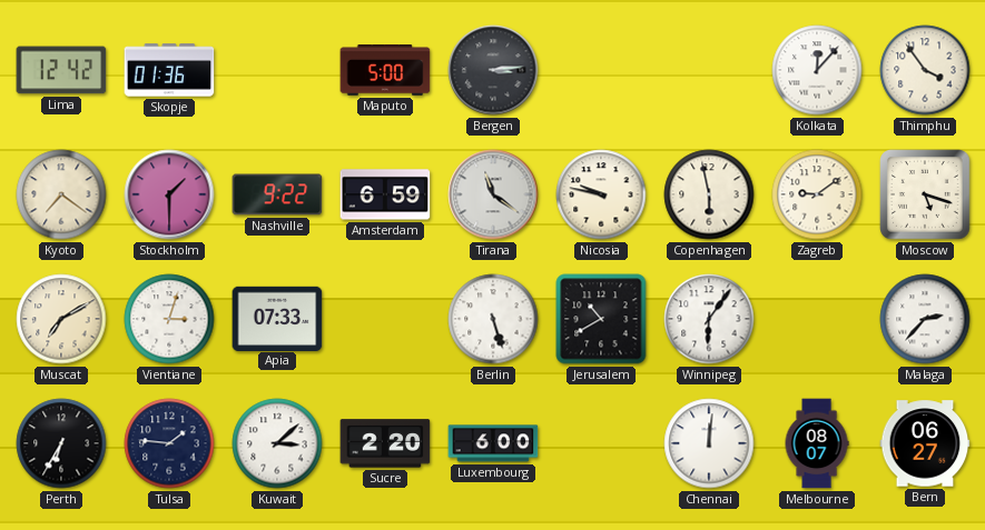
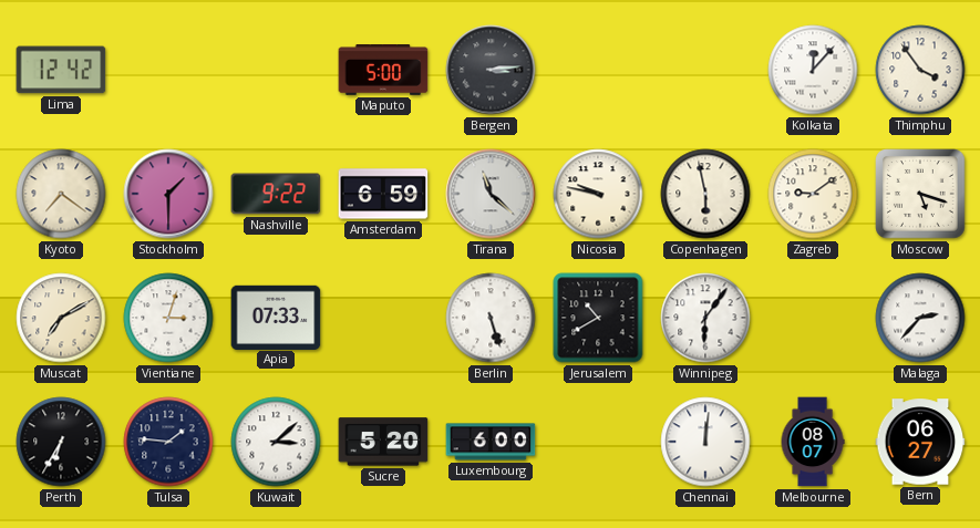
Skopje: 01:36 -> none
Tirana: 11:21 -> 11:22
Sucre: 2:20 -> 5:20
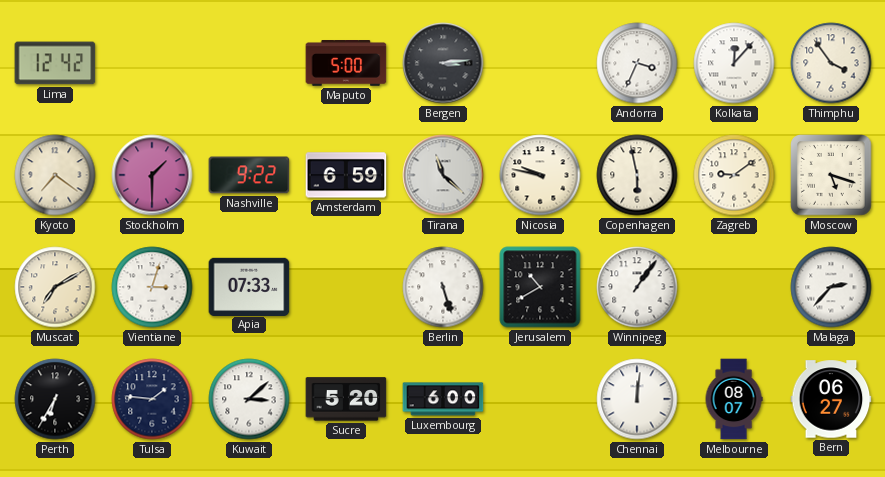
Andorra: none -> 3:34
Winnipeg: 6:06 -> 1:06
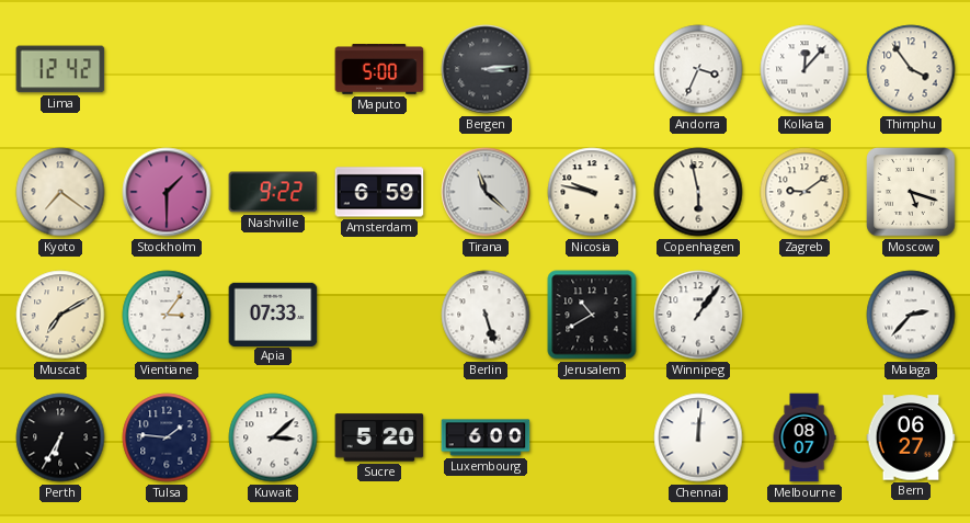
Vientiane: 3:03 -> 3:06
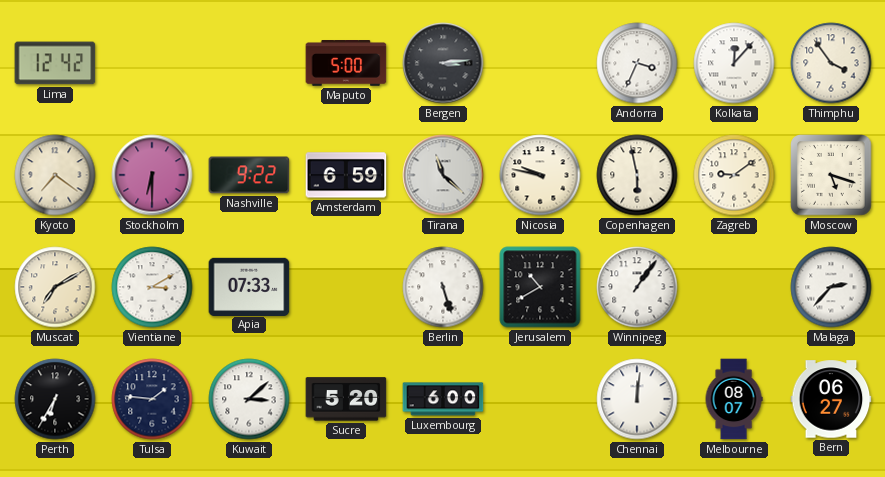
Stockholm: 1:30 -> 6:30
Vientiane: 3:06 -> 3:10
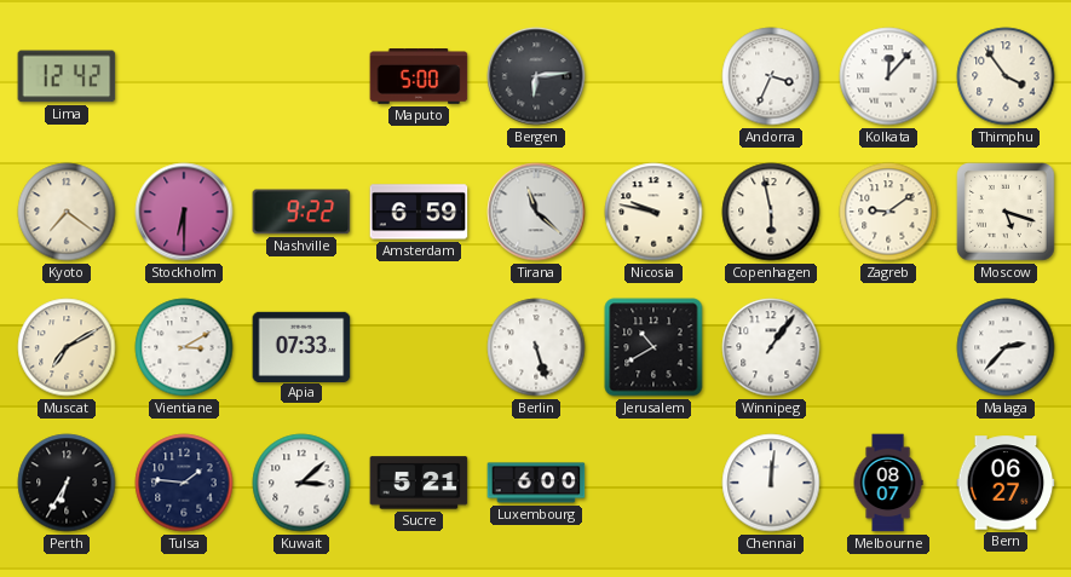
Bergen: 3:14 -> 6:14
Sucre: 5:20 -> 5:21
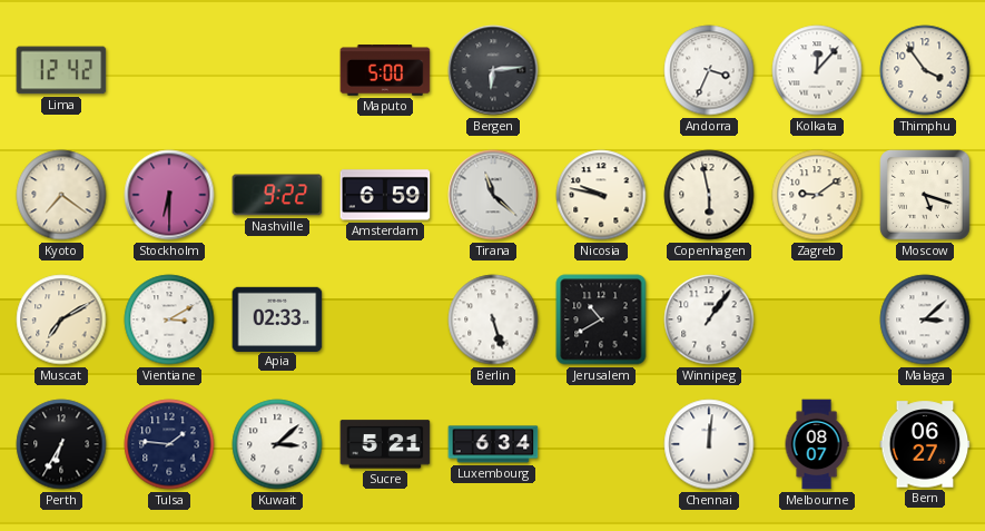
Apia: 07:33 -> 02:33
Malaga: 2:37 -> 3:08
Luxembourg: 6:00 -> 6:34
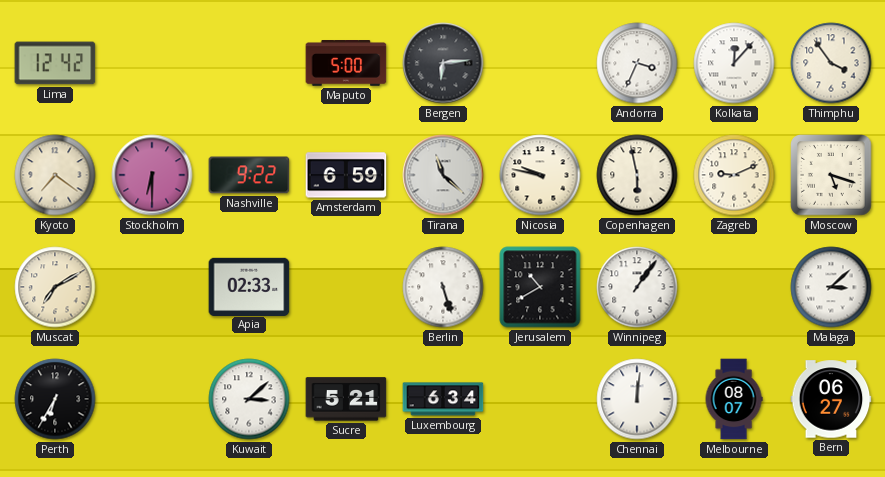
Zagreb: 9:09 -> 9:11
Vientiane: 3:10 -> none
Tulsa: 1:46 -> none
